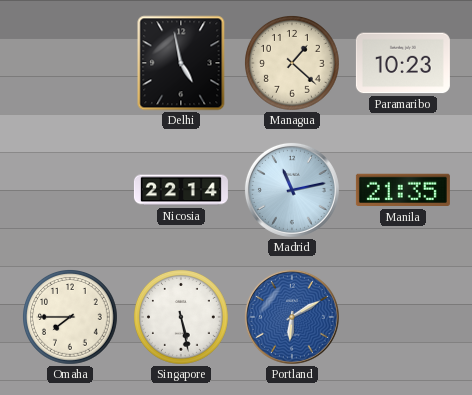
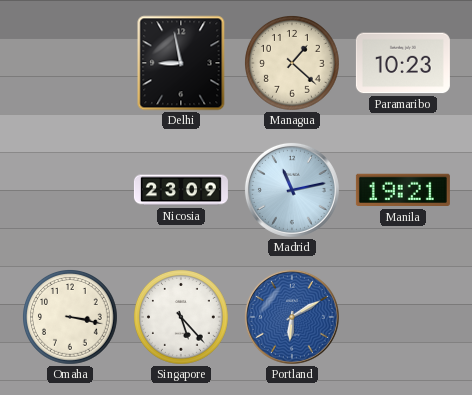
Delhi: 4:58 -> 8:58
Nicosia: 22:14 -> 23:09
Manila: 21:35 -> 19:21
Omaha: 7:45 -> 3:17
Singapore: 5:28 -> 5:23
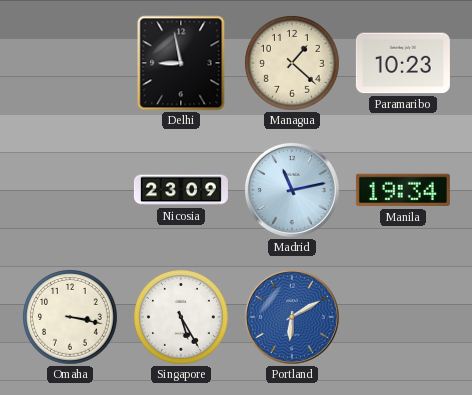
Manila: 19:21 -> 19:34
Singapore: 5:23 -> 5:25
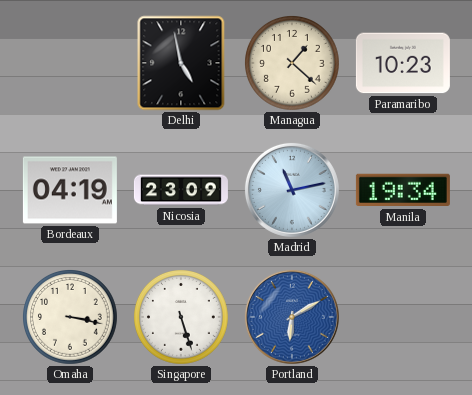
Delhi: 8:58 -> 4:58
Bordeaux: none -> 04:19
Singapore: 5:25 -> 5:27
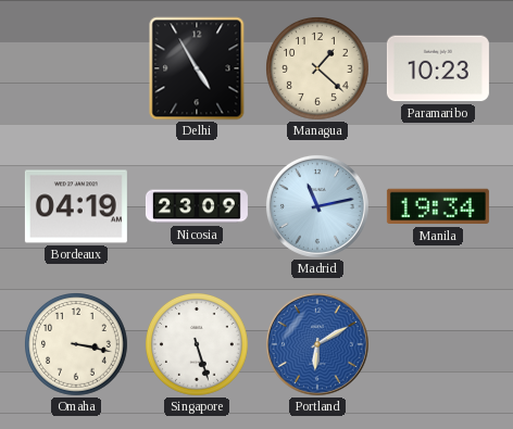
Delhi: 4:58 -> 4:55
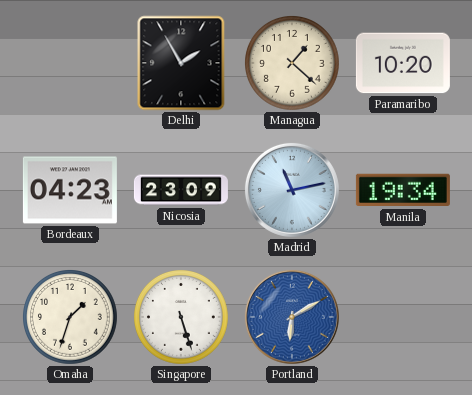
Delhi: 4:55 -> 1:55
Paramaribo: 10:23 -> 10:20
Bordeaux: 04:19 -> 04:23
Omaha: 3:17 -> 1:33
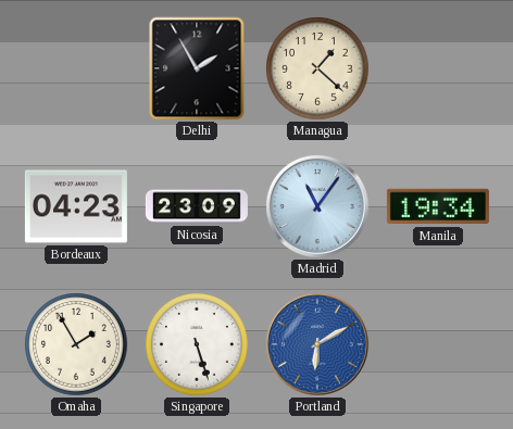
Paramaribo: 10:20 -> none
Madrid: 11:13 -> 11:06
Omaha: 1:33 -> 1:55
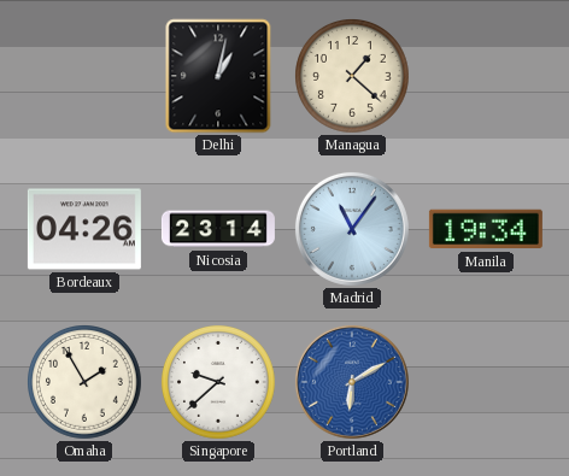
Delhi: 1:55 -> 1:02
Bordeaux: 04:23 -> 04:26
Nicosia: 23:09 -> 23:14
Singapore: 5:27 -> 9:38
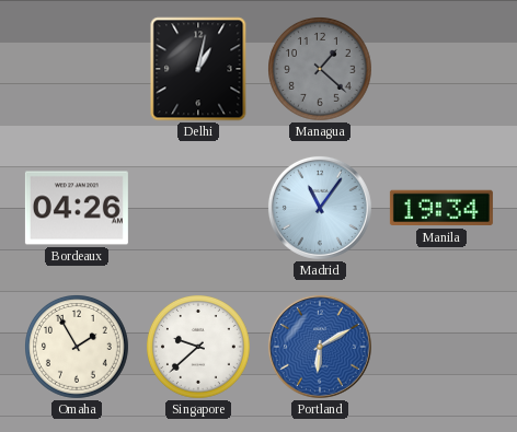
Managua dial: cream -> grey
Nicosia: 23:14 -> none
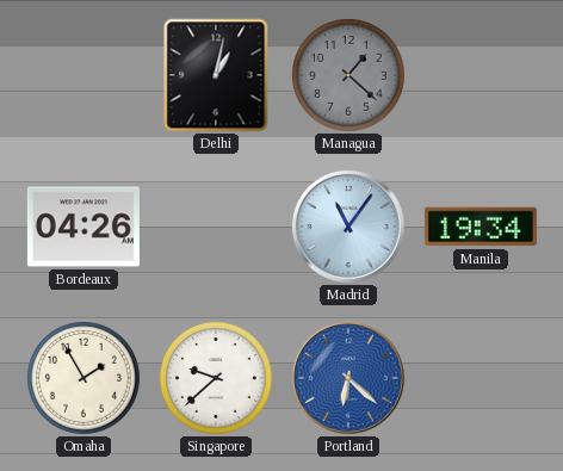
Portland: 6:10 -> 6:22
